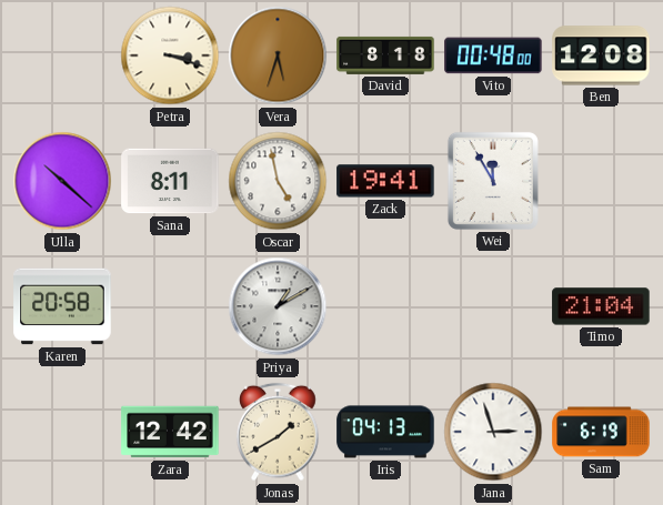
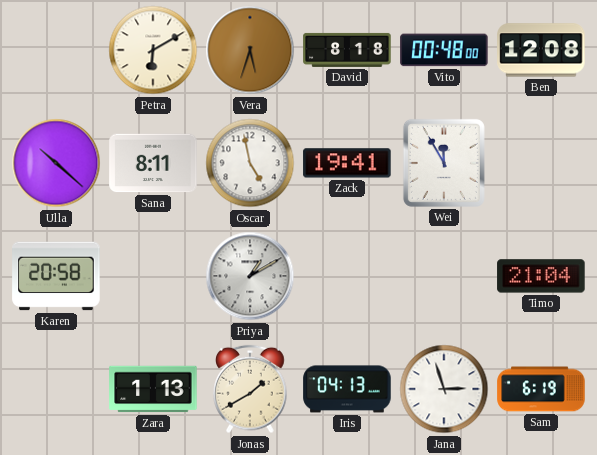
Petra: 3:18 -> 6:10
Zara: 12:42 -> 1:13
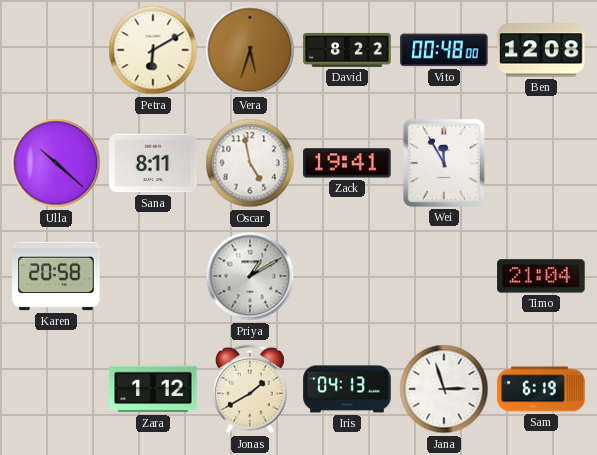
David: 8:18 -> 8:22
Zara: 1:13 -> 1:12
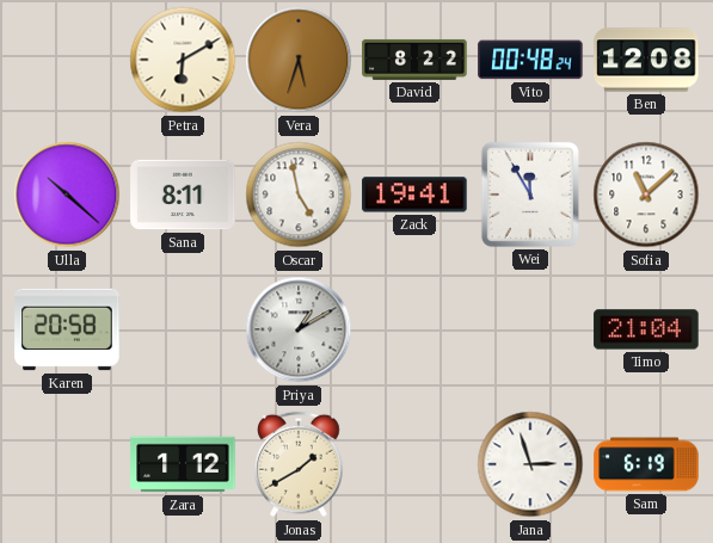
Vito: 00:48:00 -> 00:48:24
Sofia: none -> 11:08
Iris: 04:13 -> none
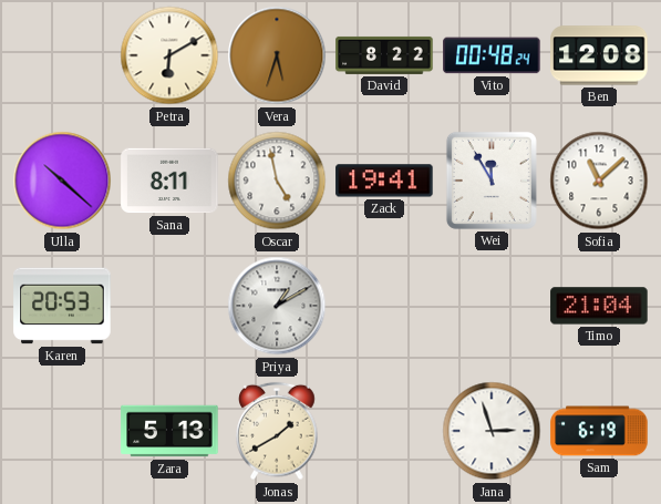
Karen: 20:58 -> 20:53
Zara: 1:12 -> 5:13
